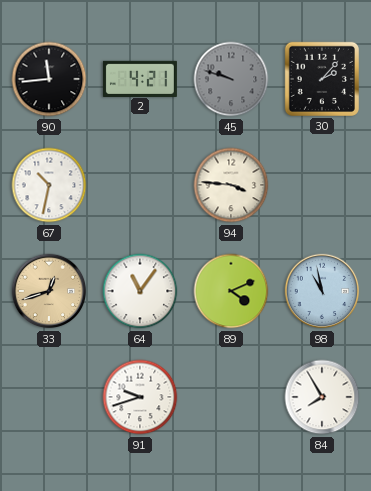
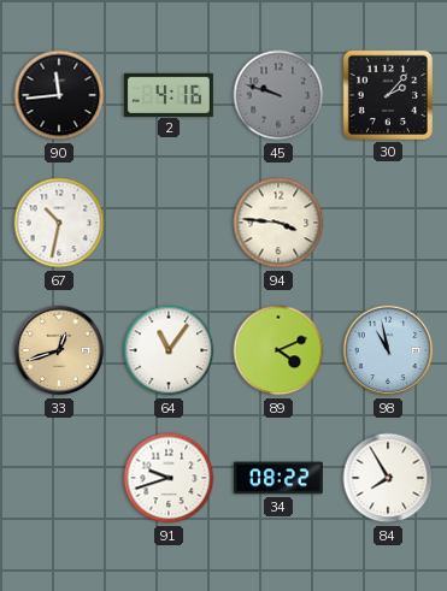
2: 4:21 -> 4:16
34: none -> 08:22
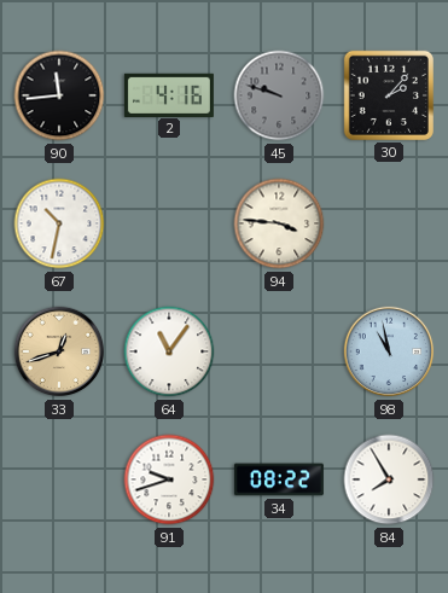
89: 4:11 -> none
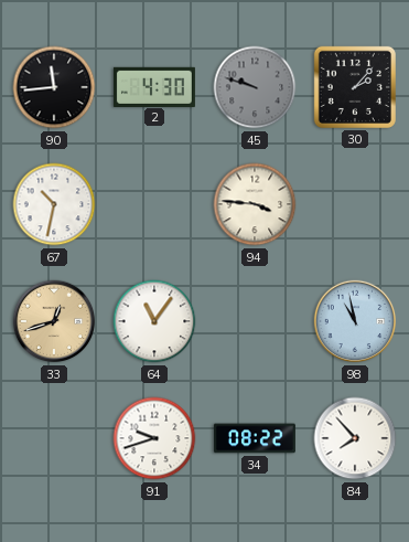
2: 4:16 -> 4:30
84: 7:55 -> 7:53
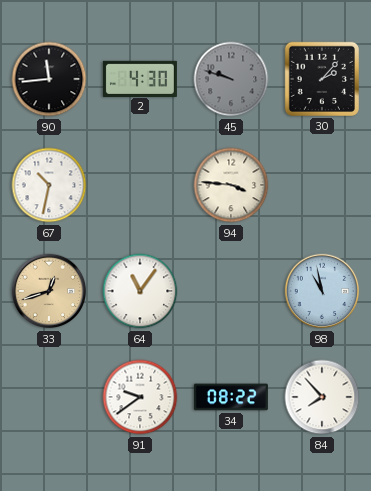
91: 9:42 -> 9:39
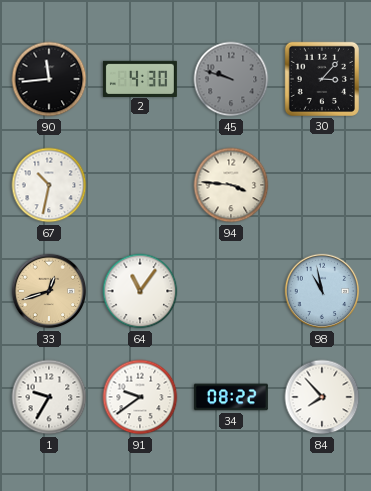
30: 2:07 -> 3:07
1: none -> 9:35
